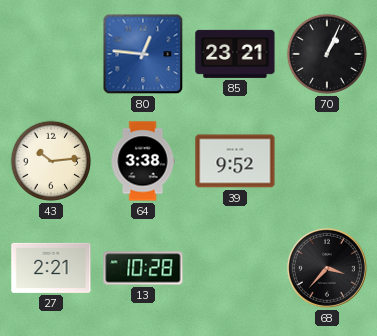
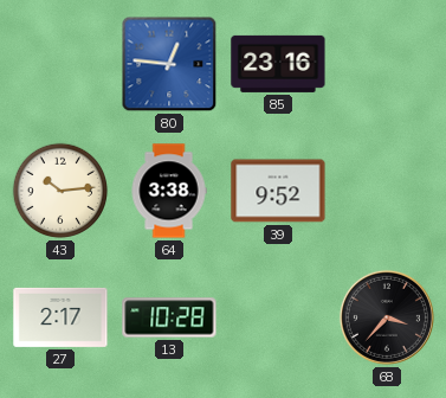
85: 23:21 -> 23:16
70: 1:04 -> none
27: 2:21 -> 2:17
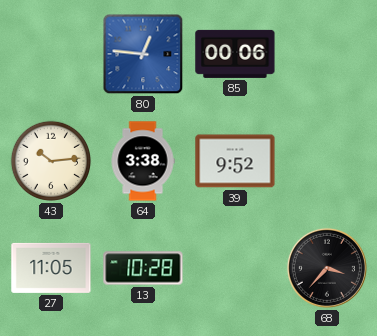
85: 23:16 -> 00:06
27: 2:17 -> 11:05
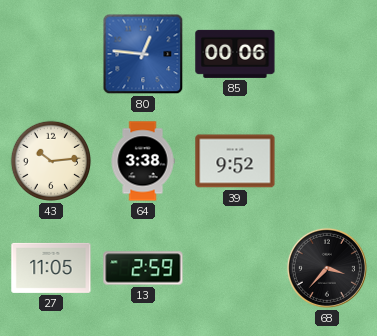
13: 10:28 -> 2:59
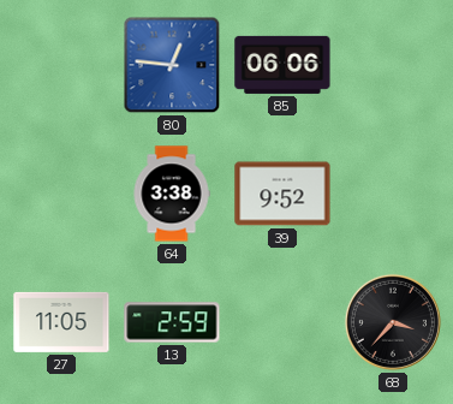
85: 00:06 -> 06:06
43: 10:14 -> none
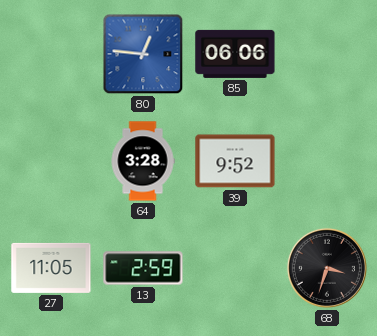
64: 3:38 -> 3:28
68: 3:37 -> 3:33
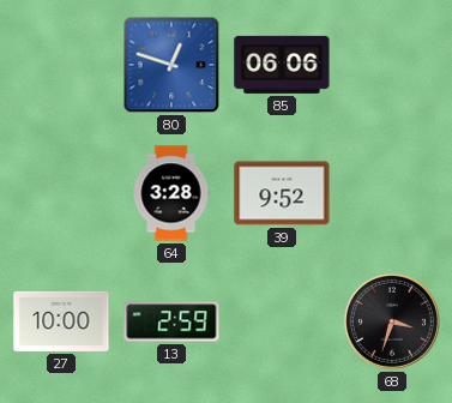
80: 12:46 -> 12:48
27: 11:05 -> 10:00
